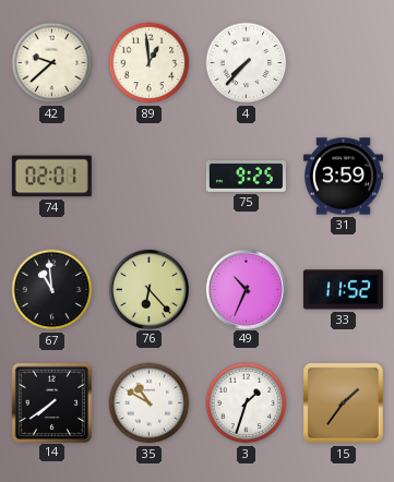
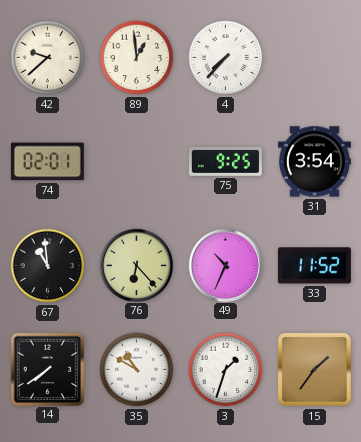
31: 3:59 -> 3:54
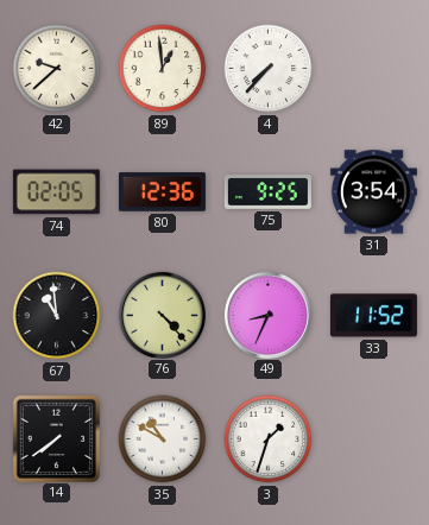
74: 02:01 -> 02:05
80: none -> 12:36
76: 6:23 -> 4:23
49: 10:34 -> 8:34
15: 1:36 -> none
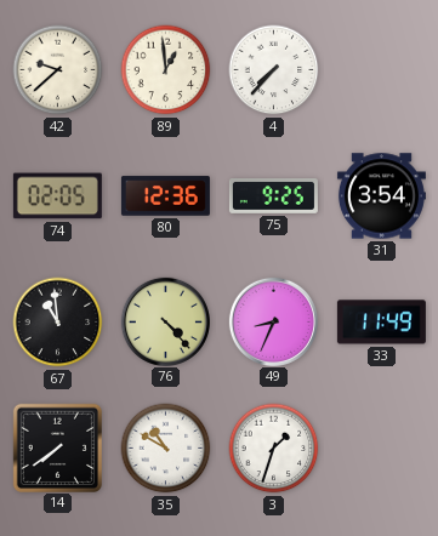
33: 11:52 -> 11:49
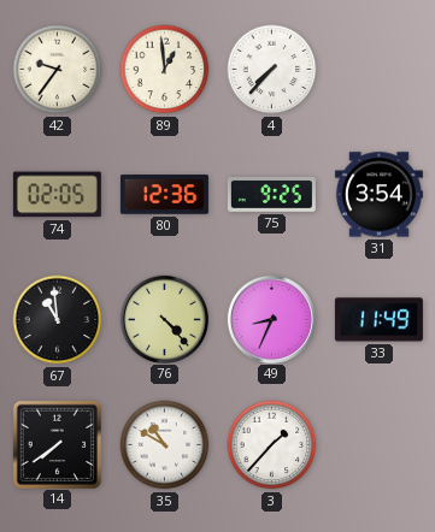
42: 9:38 -> 9:36
3: 1:33 -> 1:37
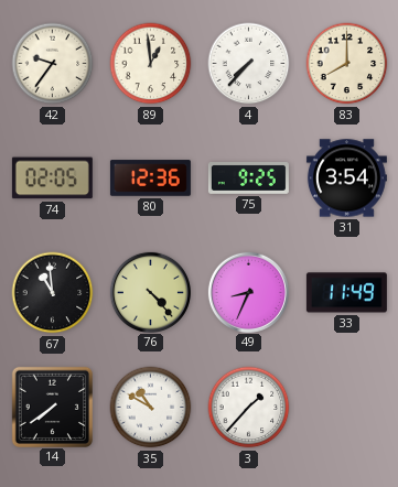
83: none -> 8:00
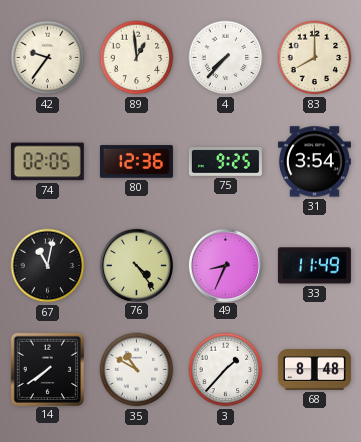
67: 10:59 -> 11:02
76: 4:23 -> 4:24
68: none -> 8:48
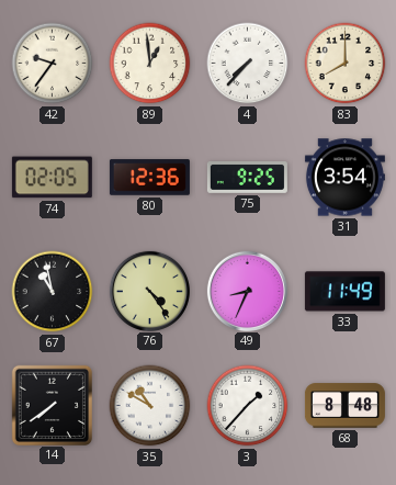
67: 11:02 -> 10:58
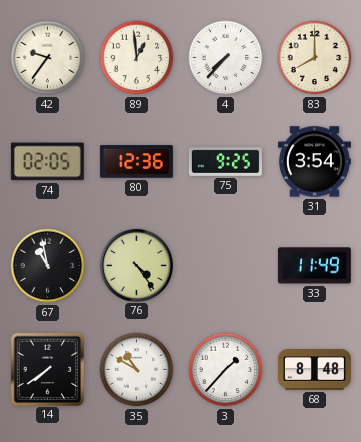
49: 8:34 -> none
